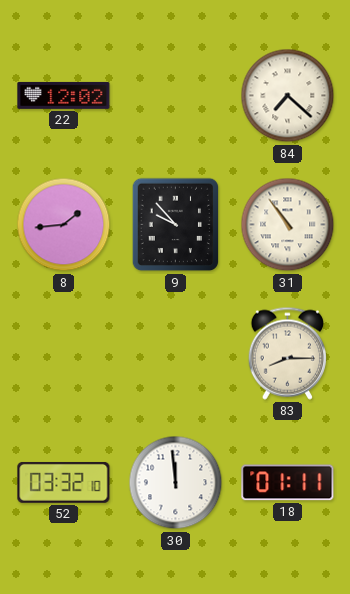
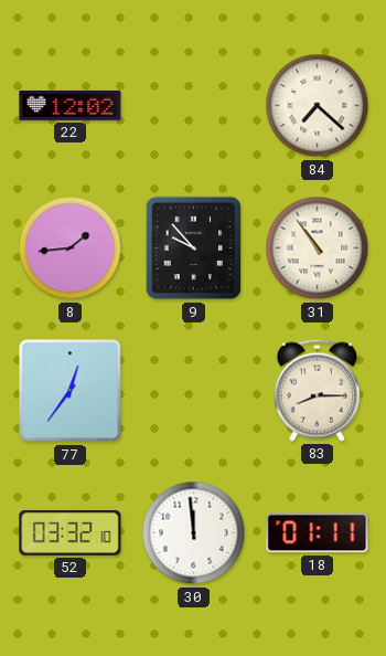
77: none -> 12:36
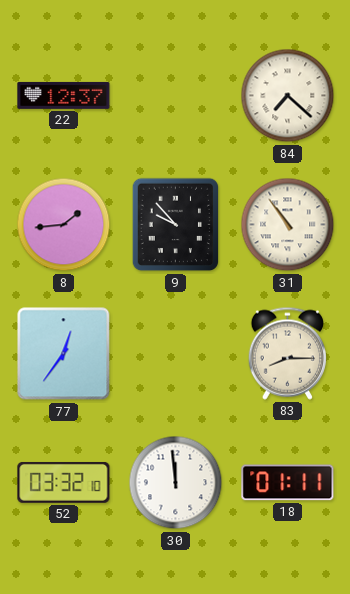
22: 12:02 -> 12:37
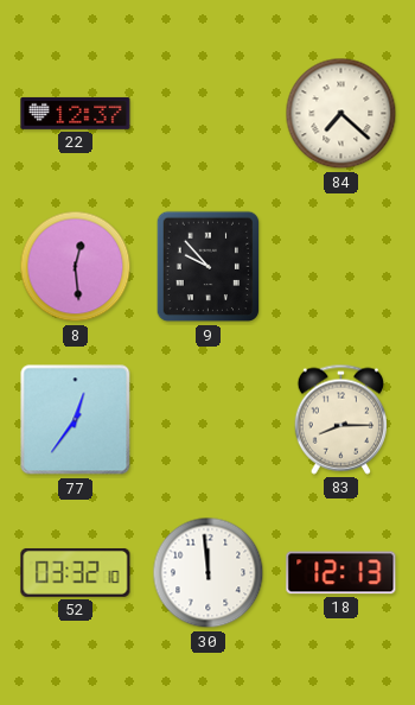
8: 1:44 -> 12:29
31: 10:54 -> none
18: 01:11 -> 12:13
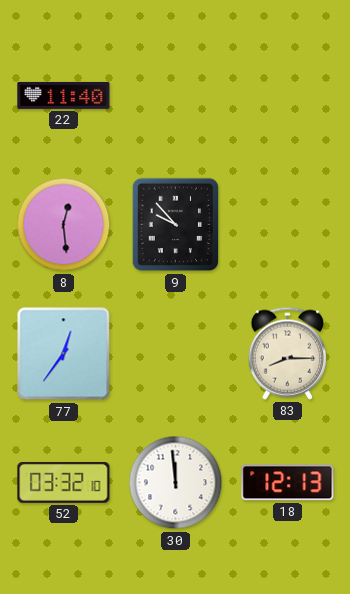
22: 12:37 -> 11:40
84: 7:22 -> none
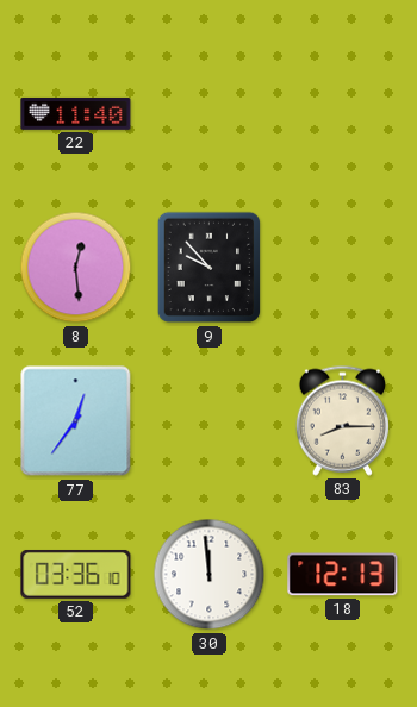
52: 03:32 -> 03:36
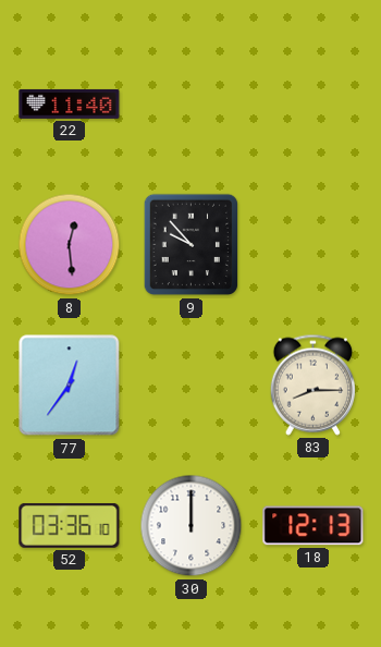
30: 11:59 -> 12:00
